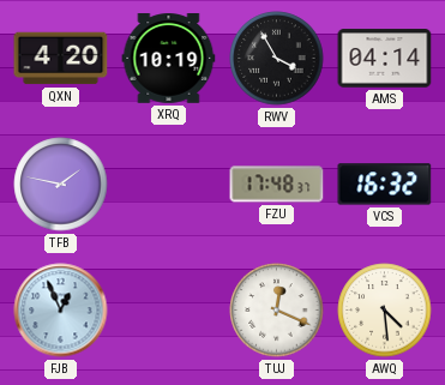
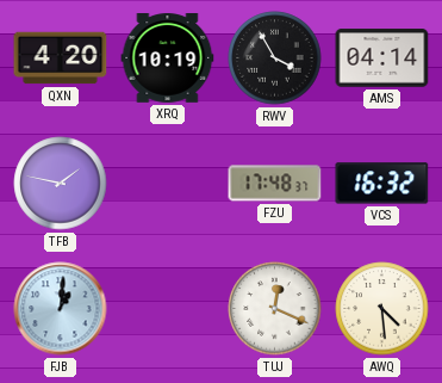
FJB: 12:56 -> 1:01
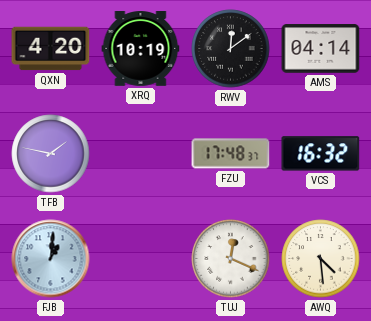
RWV: 3:55 -> 12:09
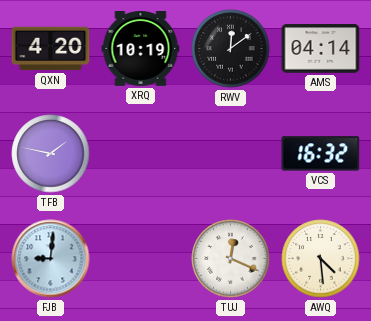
FZU: 17:48 -> none
FJB: 1:01 -> 9:01
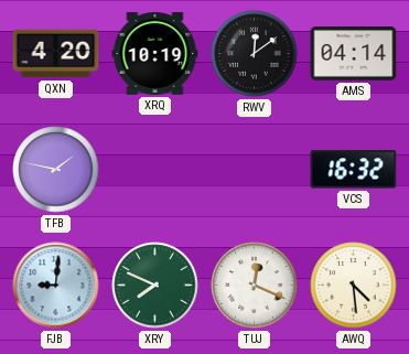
XRY: none -> 7:49
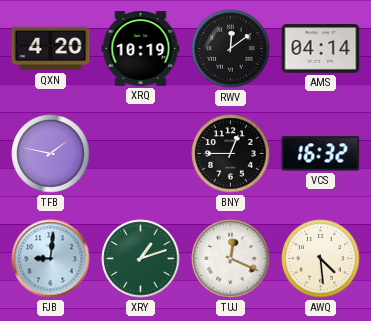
BNY: none -> 12:45
XRY: 7:49 -> 1:12
